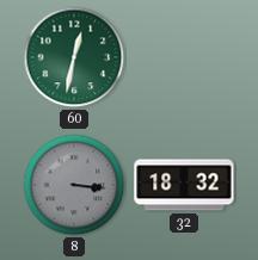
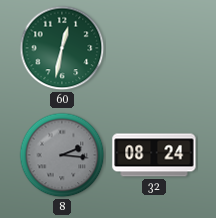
8: 3:16 -> 2:16
32: 18:32 -> 08:24
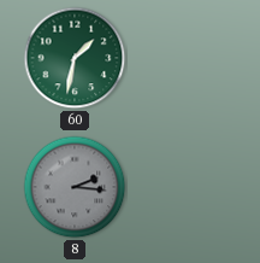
60: 12:32 -> 1:32
32: 08:24 -> none
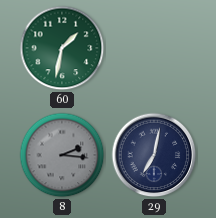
29: none -> 7:02
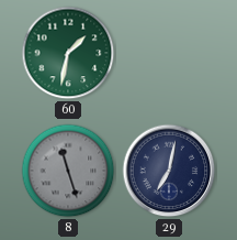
8: 2:16 -> 11:27
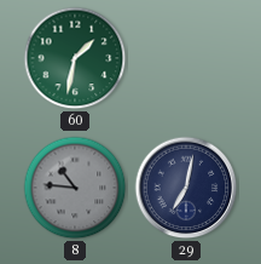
8: 11:27 -> 10:46
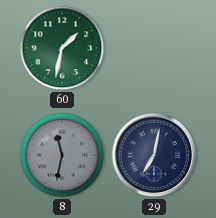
8: 10:46 -> 11:32
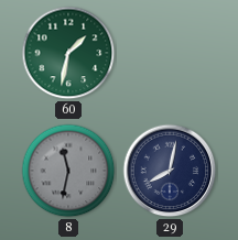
29: 7:02 -> 8:02
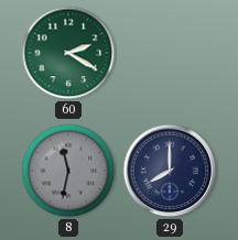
60: 1:32 -> 2:20
29: 8:02 -> 8:00
